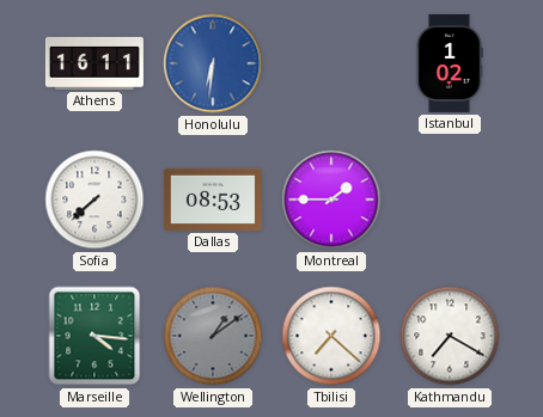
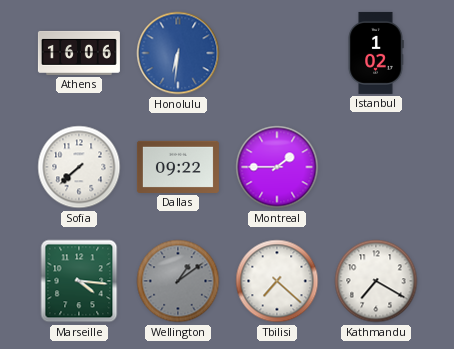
Athens: 16:11 -> 16:06
Dallas: 08:53 -> 09:22
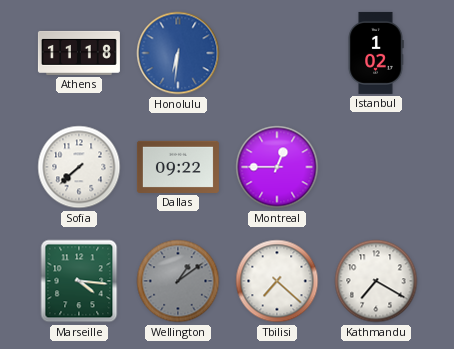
Athens: 16:06 -> 11:18
Montreal: 1:45 -> 12:45
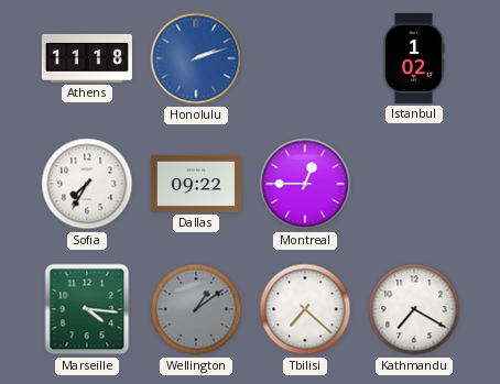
Honolulu: 6:31 -> 2:12
Sofia: 7:38 -> 7:35
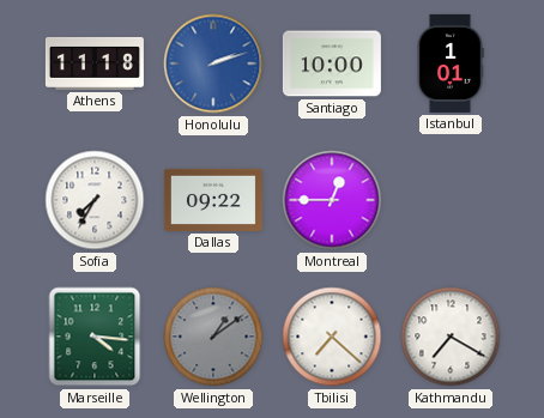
Santiago: none -> 10:00
Istanbul: 1:02 -> 1:01
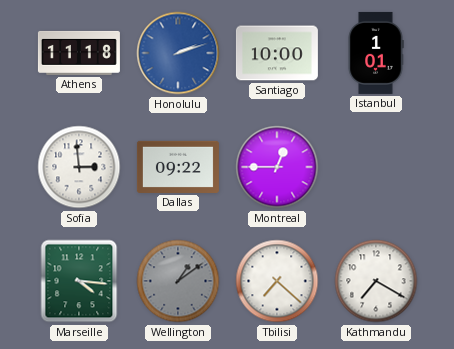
Sofia: 7:35 -> 2:59
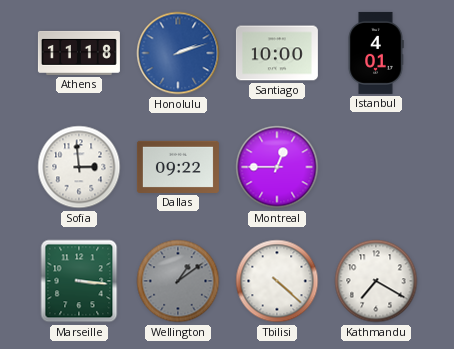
Istanbul: 1:01 -> 4:01
Marseille: 4:16 -> 3:16
Tbilisi: 7:22 -> 4:22
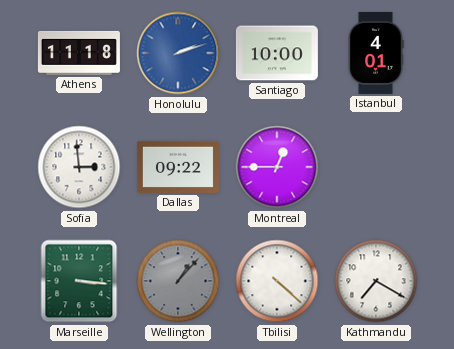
Wellington: 1:09 -> 1:07
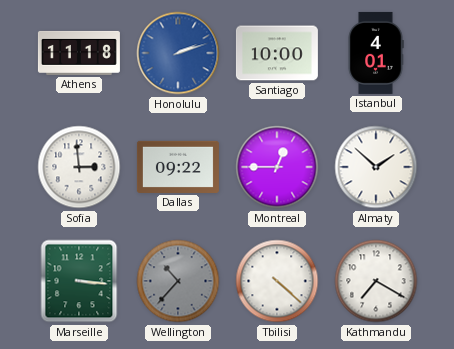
Almaty: none -> 1:52
Wellington: 1:07 -> 10:37
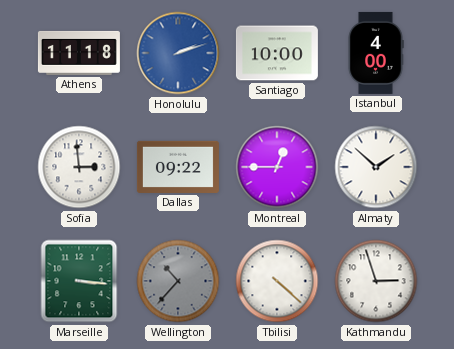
Istanbul: 4:01 -> 4:00
Kathmandu: 7:20 -> 2:57
